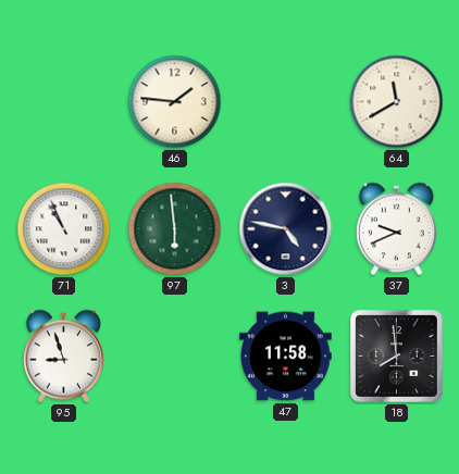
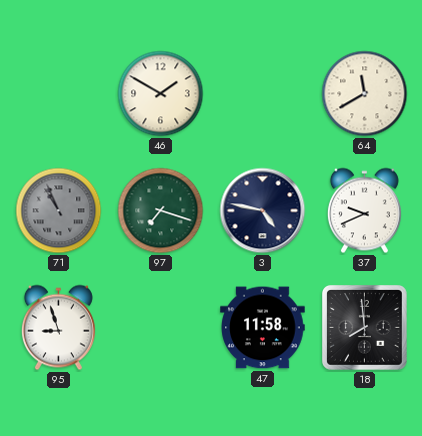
46: 1:46 -> 1:50
71 dial: white -> grey
97: 5:59 -> 7:18
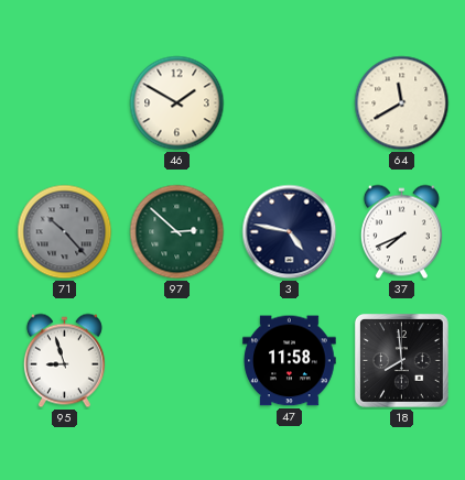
71: 10:56 -> 10:23
97: 7:18 -> 2:52
37: 9:41 -> 7:41
